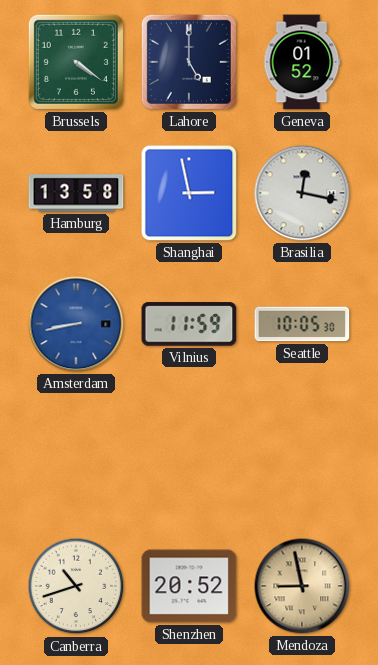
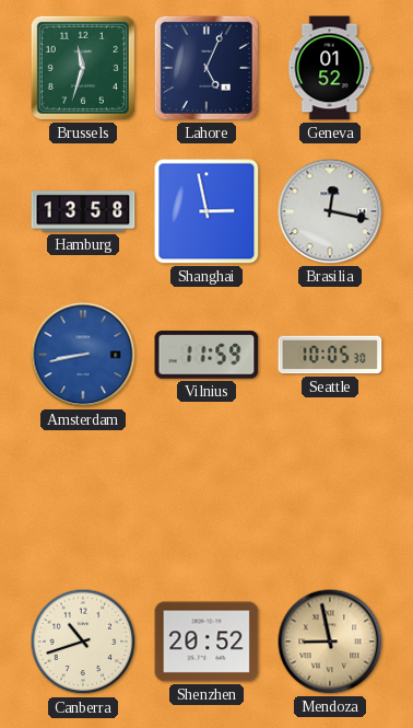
Brussels: 4:21 -> 11:33
Lahore: 5:00 -> 5:04
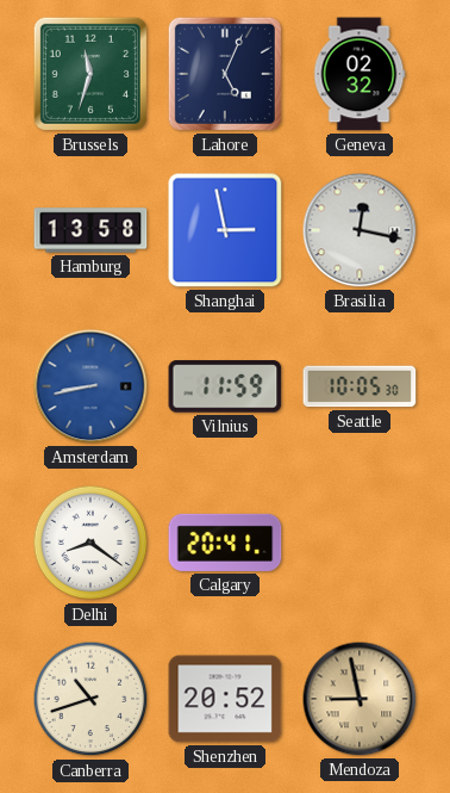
Geneva: 01:52 -> 02:32
Delhi: none -> 8:21
Calgary: none -> 20:41
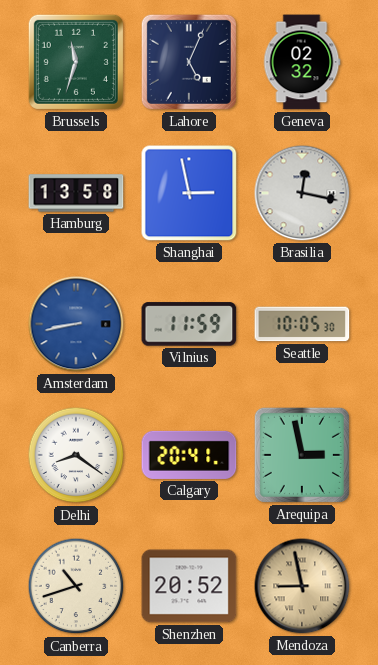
Arequipa: none -> 2:58
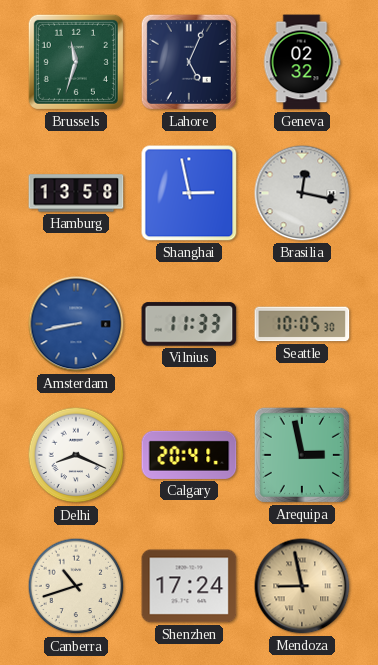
Vilnius: 11:59 -> 11:33
Delhi: 8:21 -> 8:19
Shenzhen: 20:52 -> 17:24
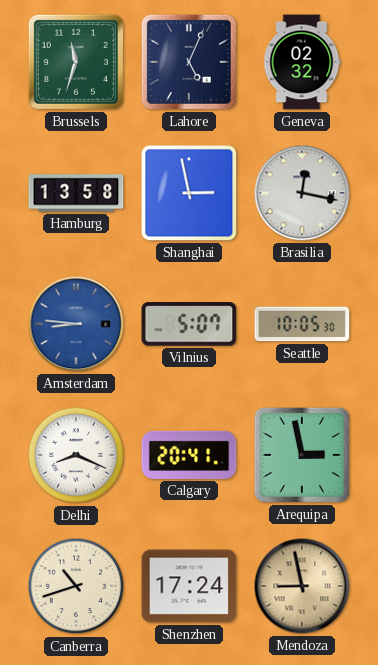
Amsterdam: 8:43 -> 8:46
Vilnius: 11:33 -> 5:07
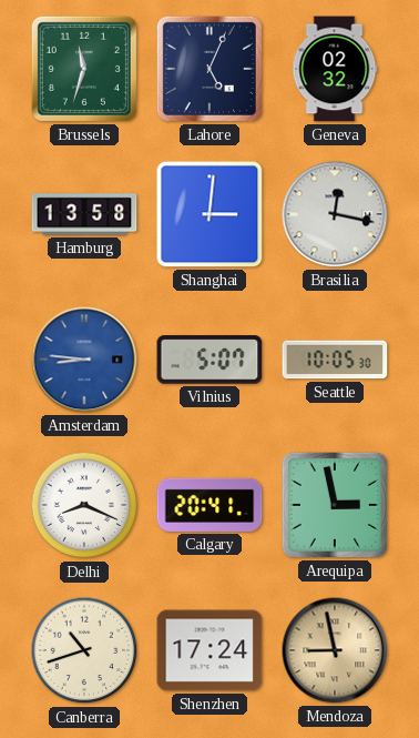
Shanghai: 2:58 -> 3:01
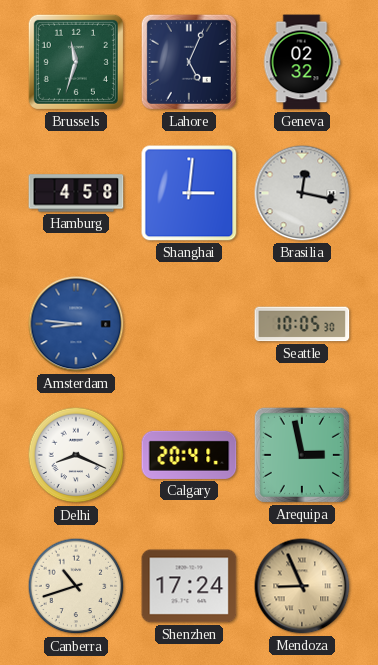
Hamburg: 13:58 -> 4:58
Vilnius: 5:07 -> none
Mendoza: 8:58 -> 8:56
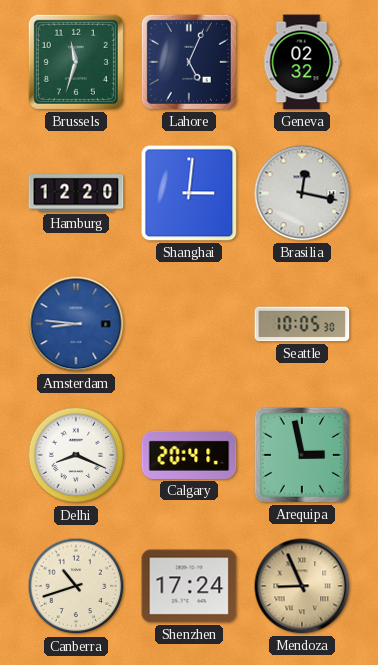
Hamburg: 4:58 -> 12:20
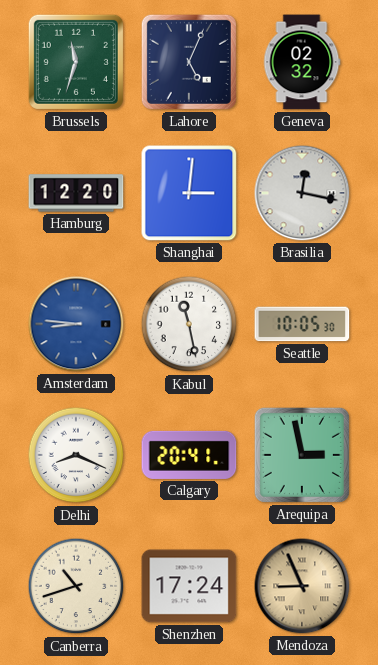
Kabul: none -> 11:28
